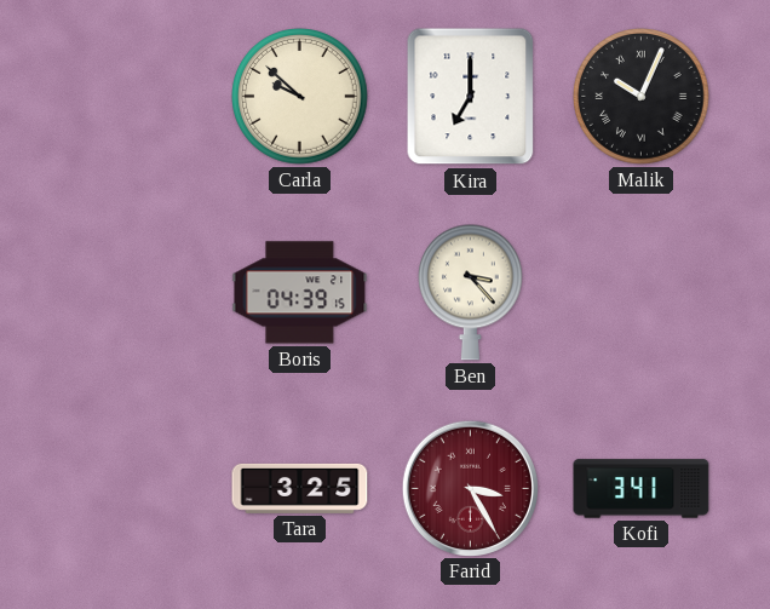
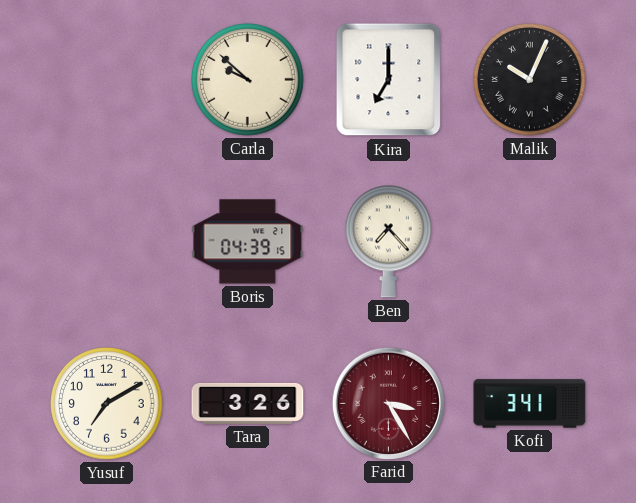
Ben: 3:23 -> 7:23
Yusuf: none -> 7:10
Tara: 3:25 -> 3:26
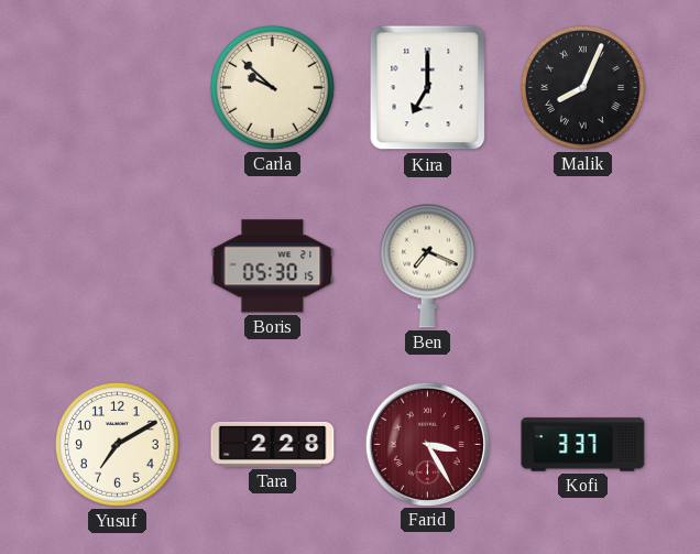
Malik: 10:04 -> 8:04
Boris: 04:39 -> 05:30
Ben: 7:23 -> 7:19
Tara: 3:26 -> 2:28
Kofi: 3:41 -> 3:37
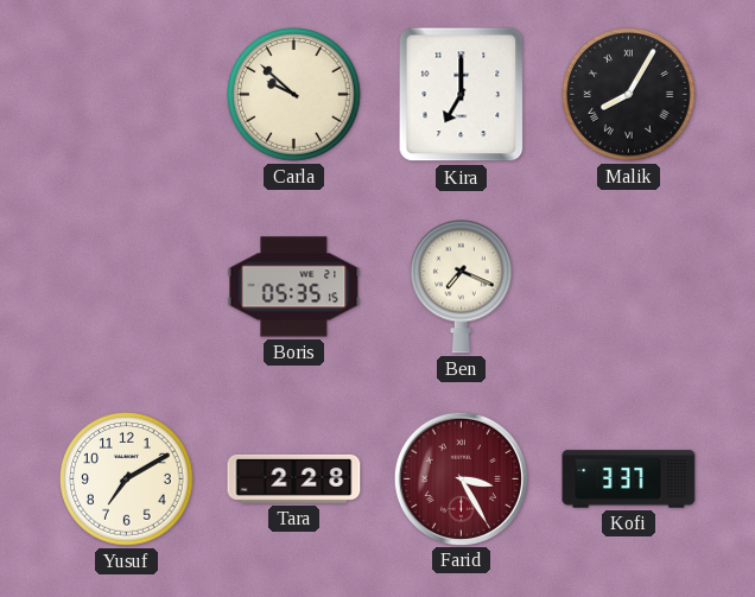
Malik: 8:04 -> 8:05
Boris: 05:30 -> 05:35
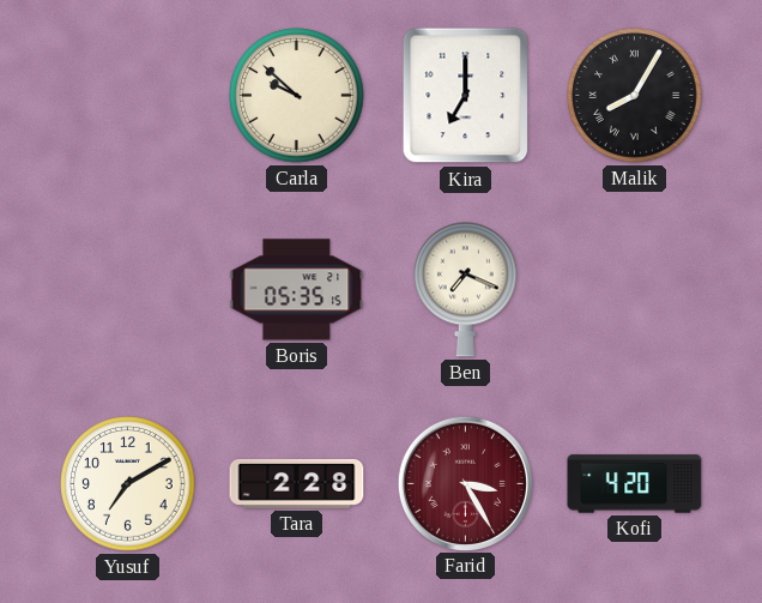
Kofi: 3:37 -> 4:20
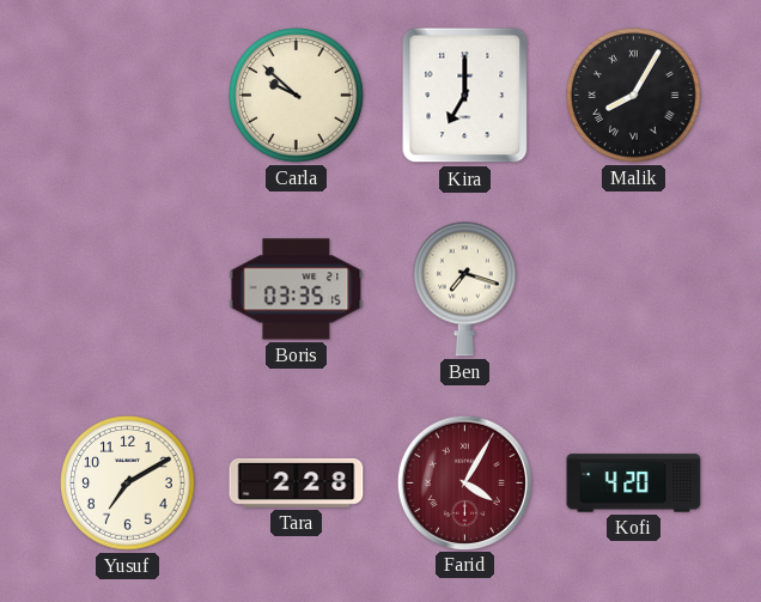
Boris: 05:35 -> 03:35
Ben: 7:19 -> 7:18
Farid: 3:25 -> 4:05
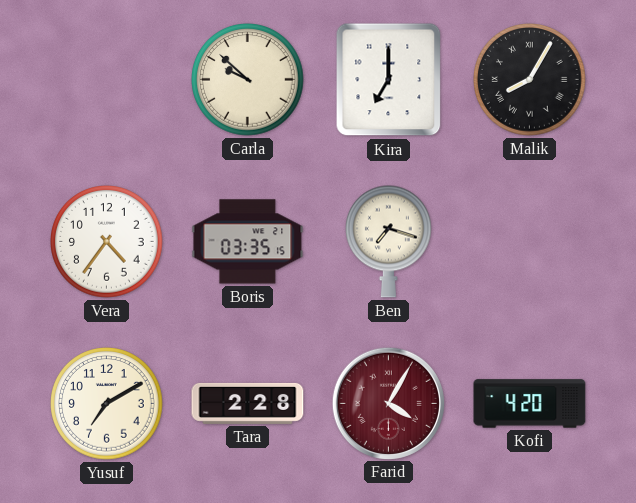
Vera: none -> 4:36
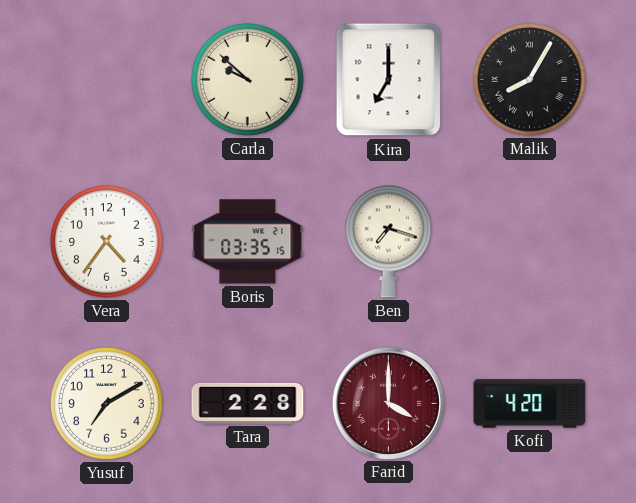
Farid: 4:05 -> 4:00
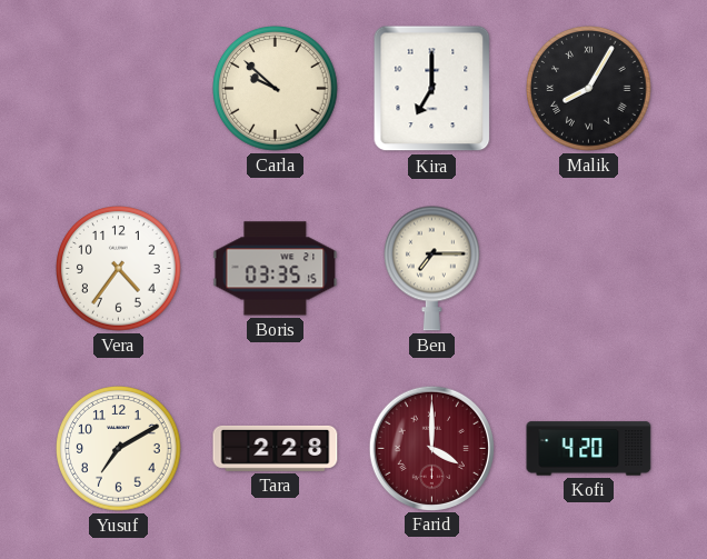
Ben: 7:18 -> 7:15
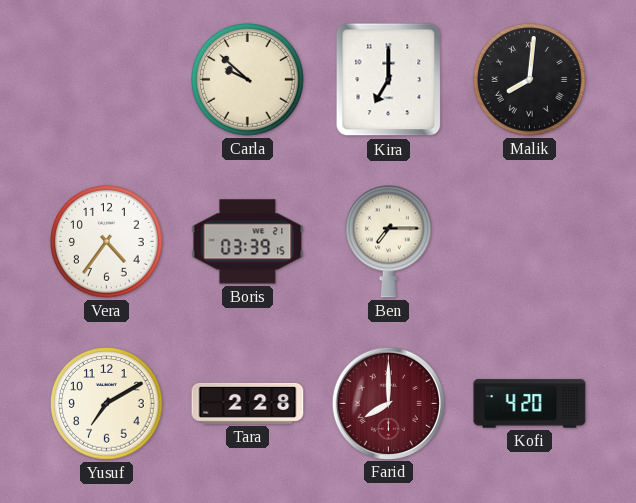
Malik: 8:05 -> 8:01
Boris: 03:35 -> 03:39
Farid: 4:00 -> 8:00
